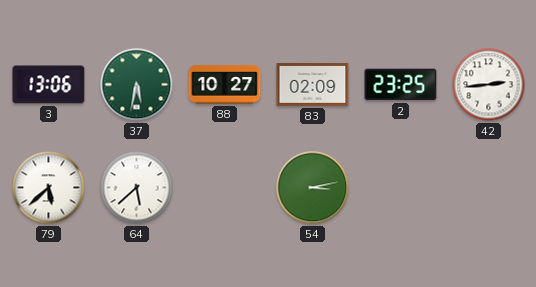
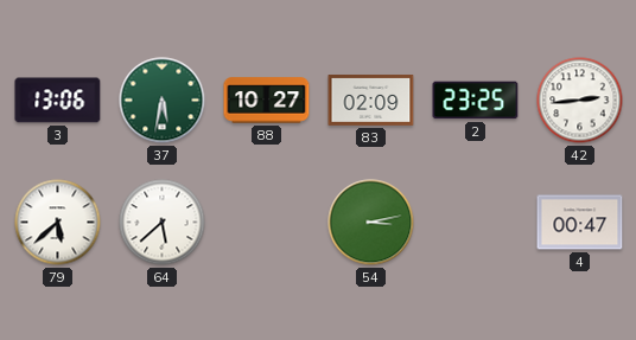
4: none -> 00:47
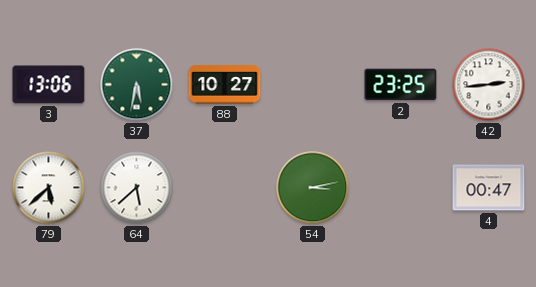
83: 02:09 -> none
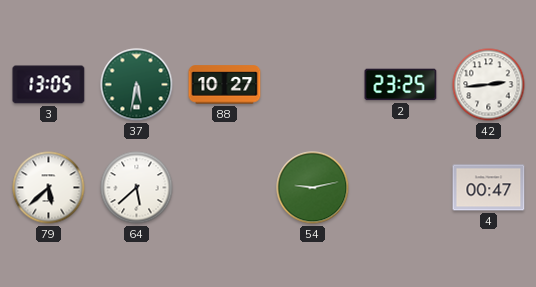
3: 13:06 -> 13:05
54: 3:13 -> 9:13
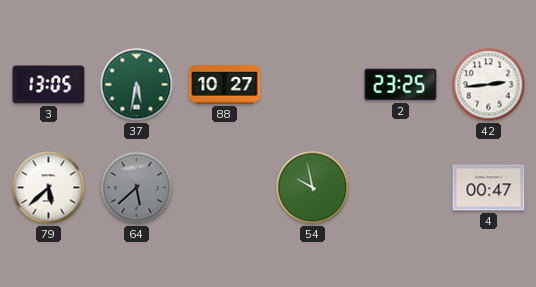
64 dial: white -> grey
54: 9:13 -> 9:58
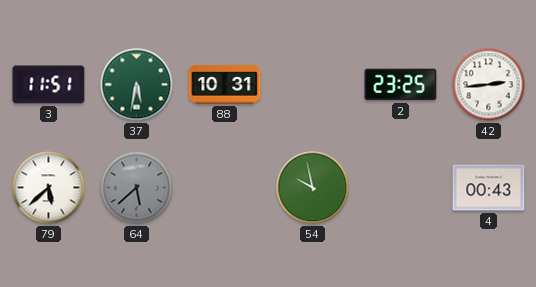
3: 13:05 -> 11:51
88: 10:27 -> 10:31
4: 00:47 -> 00:43
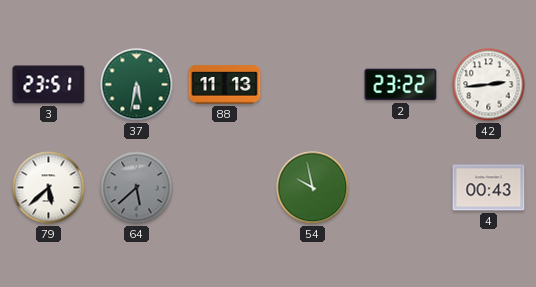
3: 11:51 -> 23:51
88: 10:31 -> 11:13
2: 23:25 -> 23:22
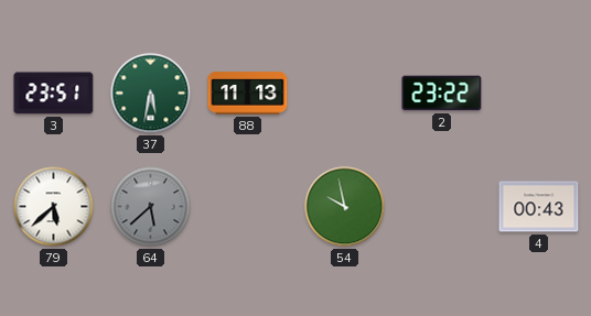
42: 2:44 -> none
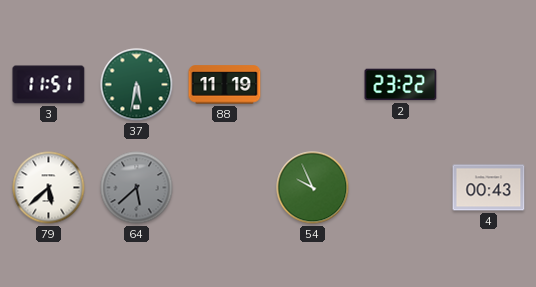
3: 23:51 -> 11:51
88: 11:13 -> 11:19
54: 9:58 -> 9:56
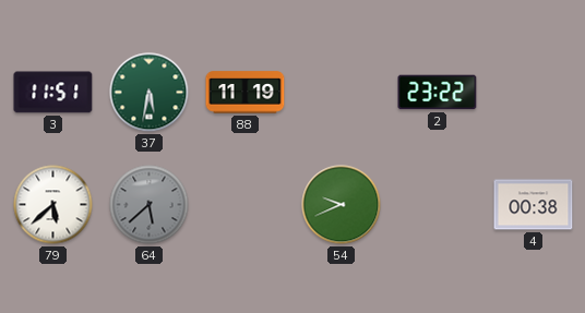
54: 9:56 -> 9:41
4: 00:43 -> 00:38
